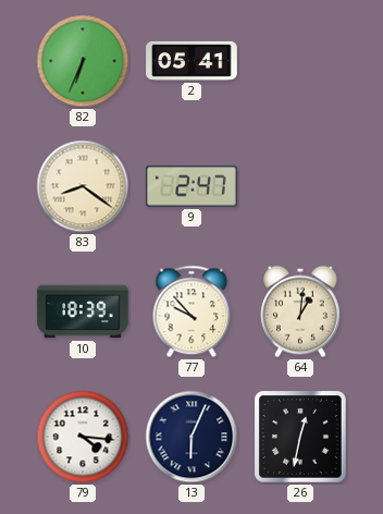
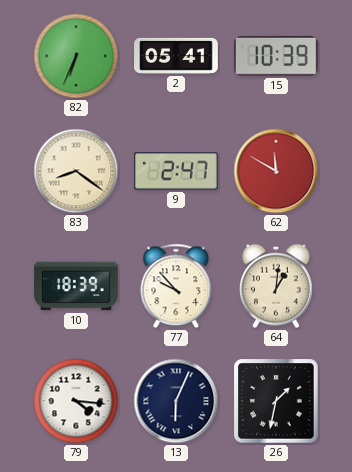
15: none -> 10:39
62: none -> 11:50
26: 12:32 -> 1:32
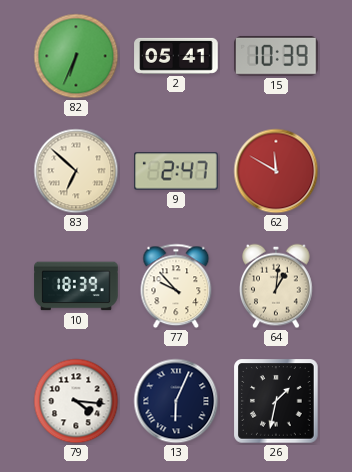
83: 8:21 -> 6:52
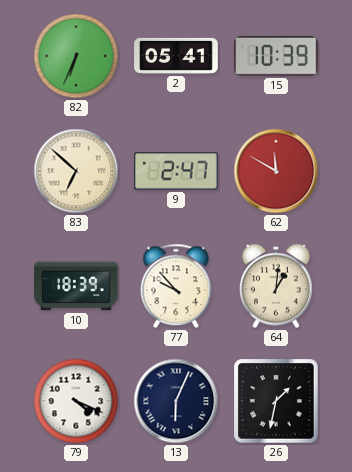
79: 4:16 -> 4:19
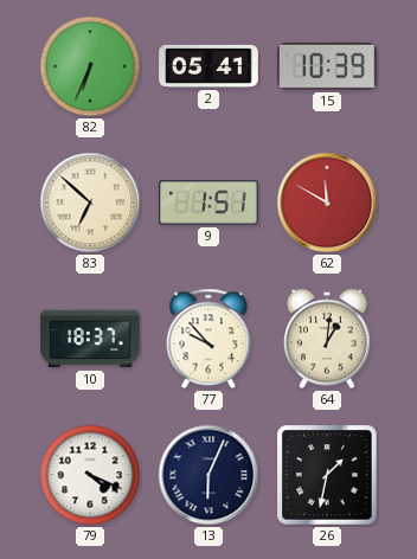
9: 2:47 -> 1:51
10: 18:39 -> 18:37
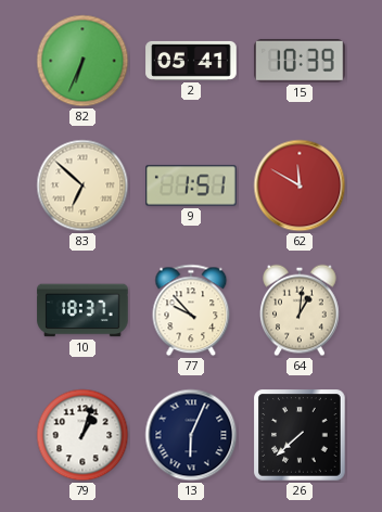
79: 4:19 -> 1:03
26: 1:32 -> 7:38
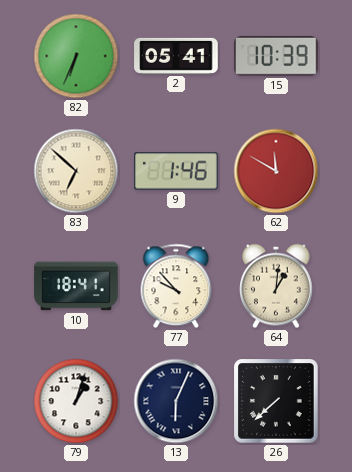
9: 1:51 -> 1:46
10: 18:37 -> 18:41
